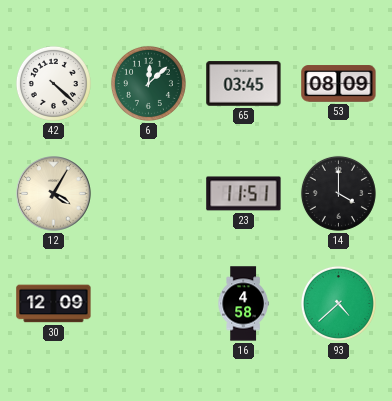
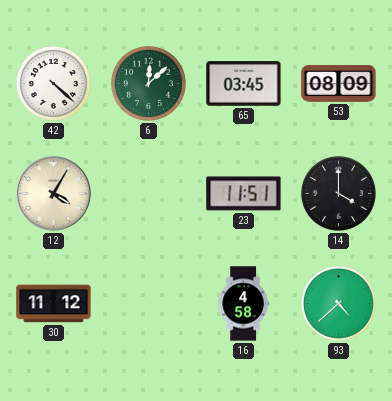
30: 12:09 -> 11:12
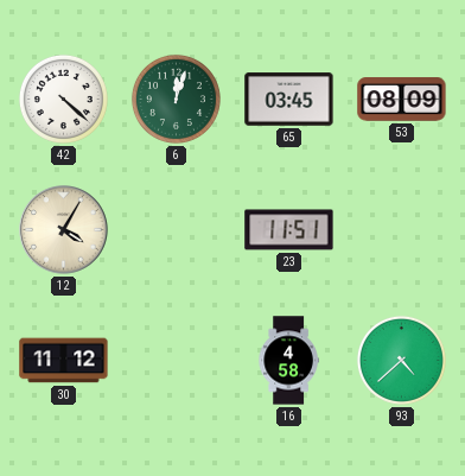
6: 12:08 -> 12:03
14: 4:00 -> none
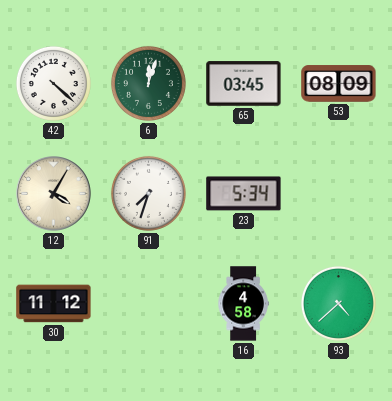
91: none -> 7:33
23: 11:51 -> 5:34
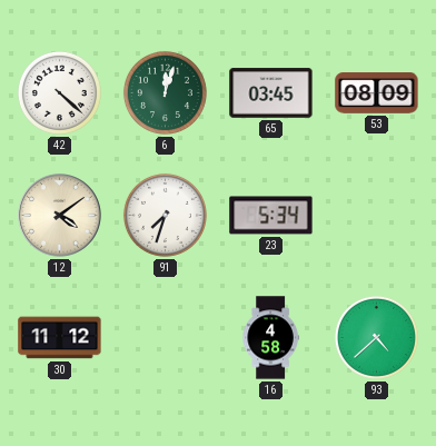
12: 4:05 -> 4:09
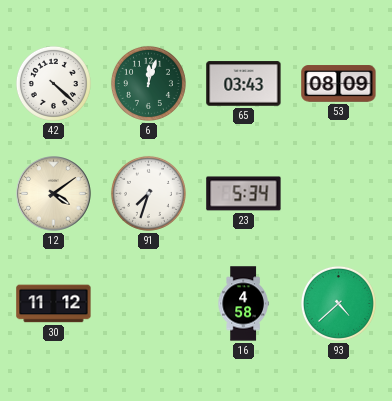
65: 03:45 -> 03:43
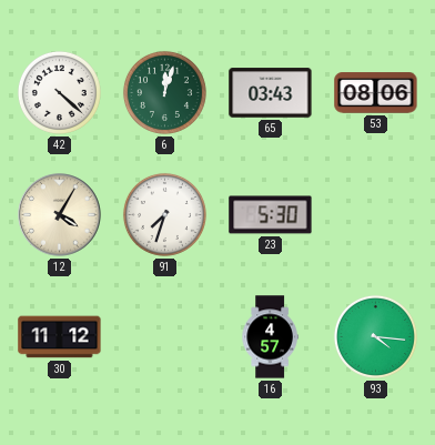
53: 08:09 -> 08:06
12: 4:09 -> 4:05
23: 5:34 -> 5:30
16: 4:58 -> 4:57
93: 4:38 -> 4:16
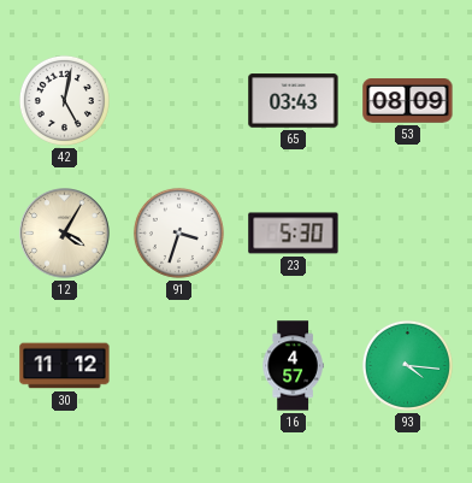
42: 4:22 -> 5:02
6: 12:03 -> none
53: 08:06 -> 08:09
91: 7:33 -> 3:33
